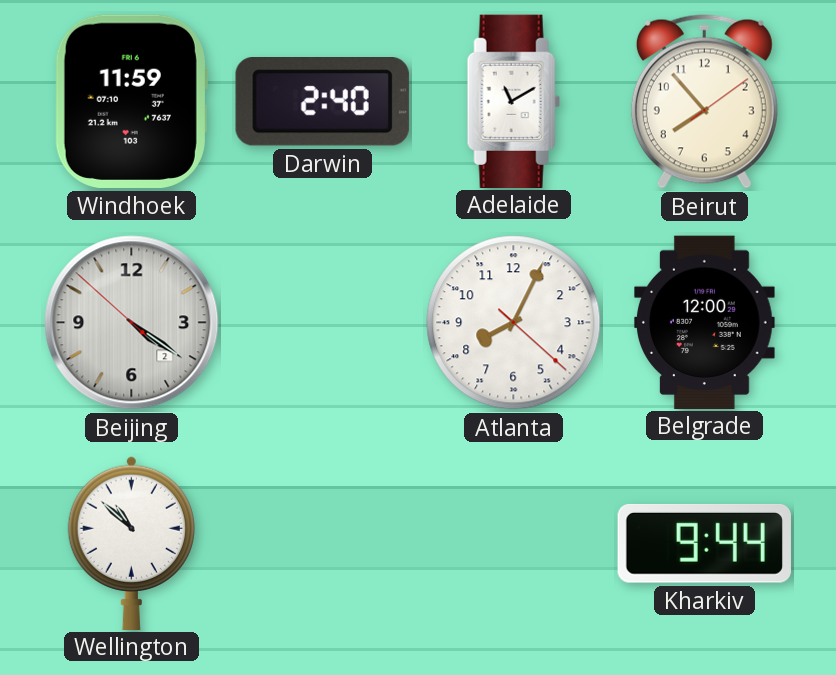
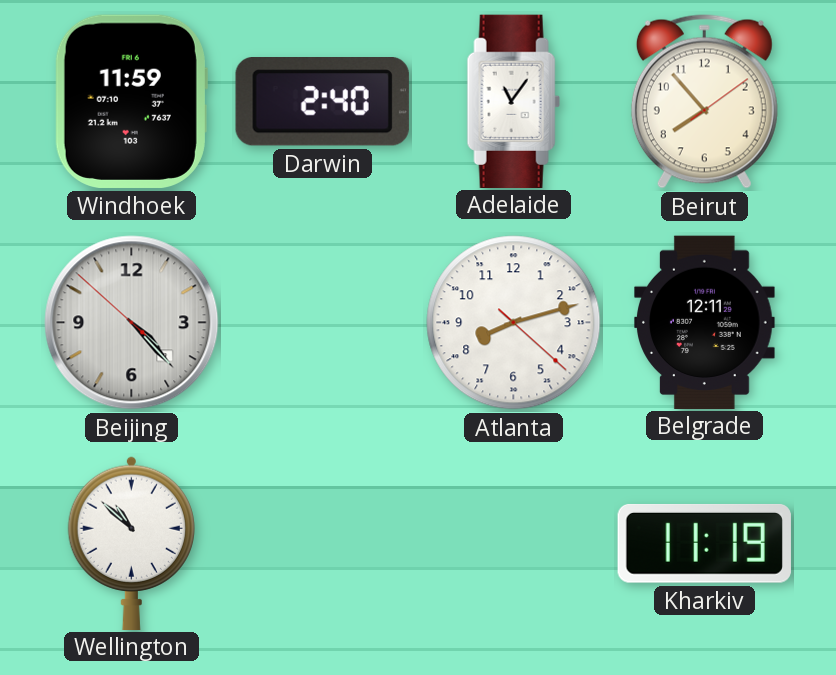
Adelaide: 11:10 -> 11:06
Beijing: 4:20 -> 4:22
Atlanta: 8:04 -> 8:12
Belgrade: 12:00 -> 12:11
Kharkiv: 9:44 -> 11:19
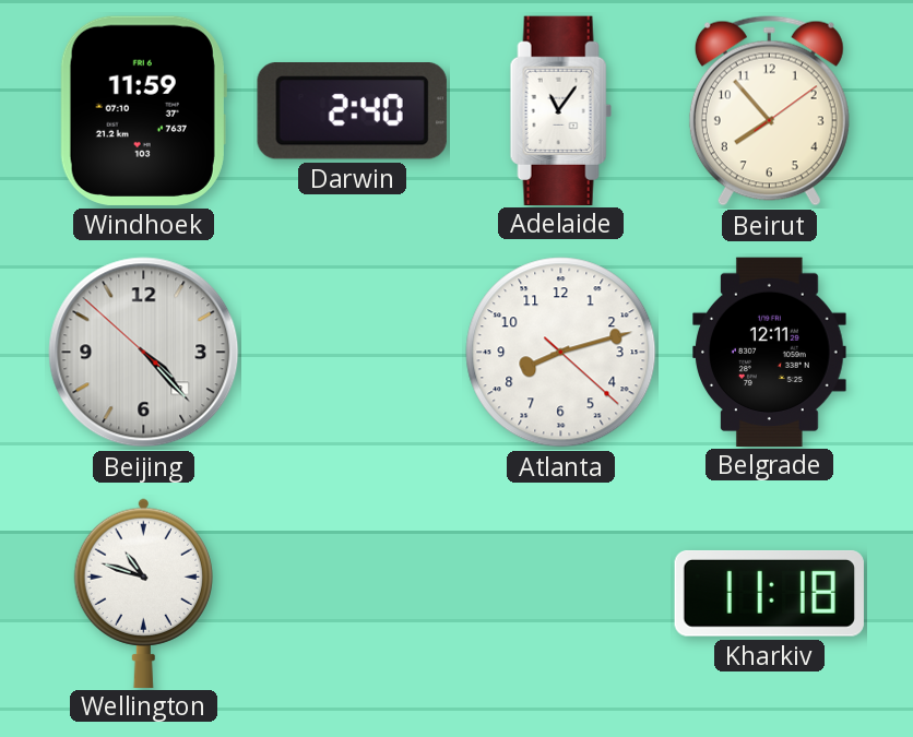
Wellington: 10:52 -> 10:48
Kharkiv: 11:19 -> 11:18
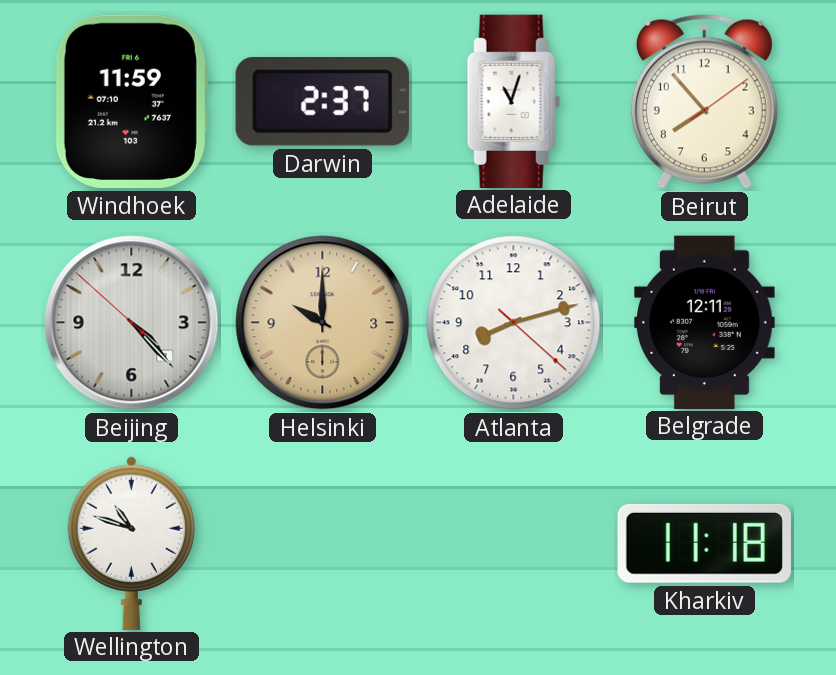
Darwin: 2:40 -> 2:37
Adelaide: 11:06 -> 11:03
Helsinki: none -> 10:00
